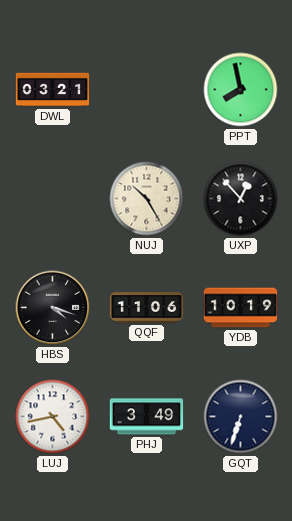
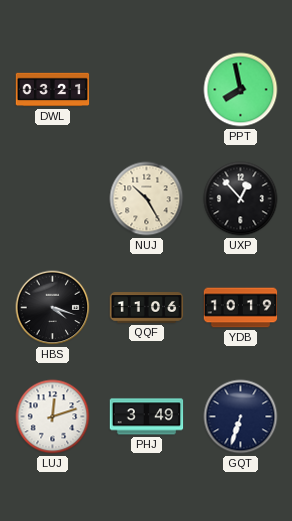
LUJ: 4:43 -> 12:12
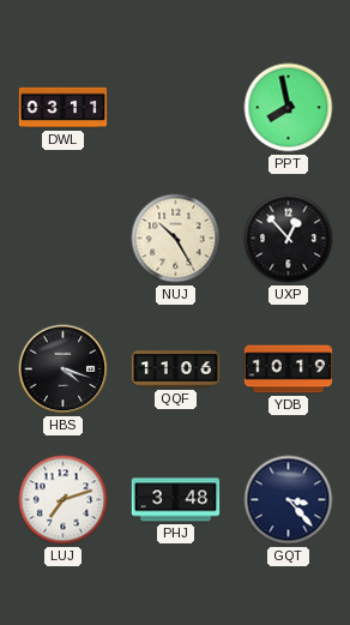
DWL: 03:21 -> 03:11
LUJ: 12:12 -> 7:12
PHJ: 3:49 -> 3:48
GQT: 6:33 -> 3:23
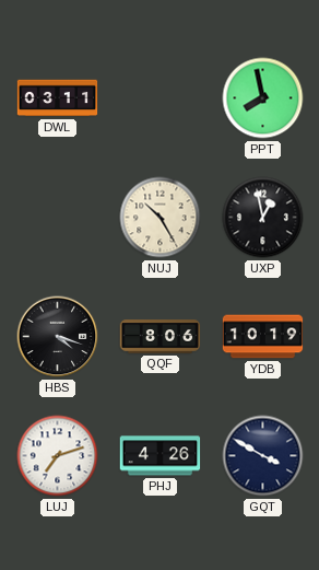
UXP: 12:53 -> 12:58
QQF: 11:06 -> 8:06
PHJ: 3:48 -> 4:26
GQT: 3:23 -> 3:50
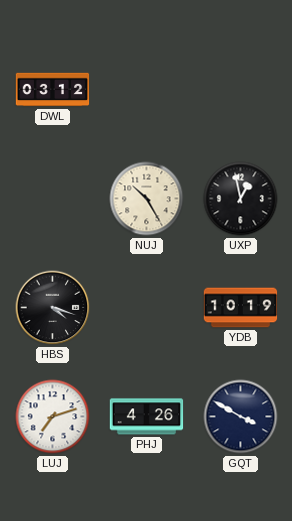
DWL: 03:11 -> 03:12
PPT: 7:58 -> none
QQF: 8:06 -> none
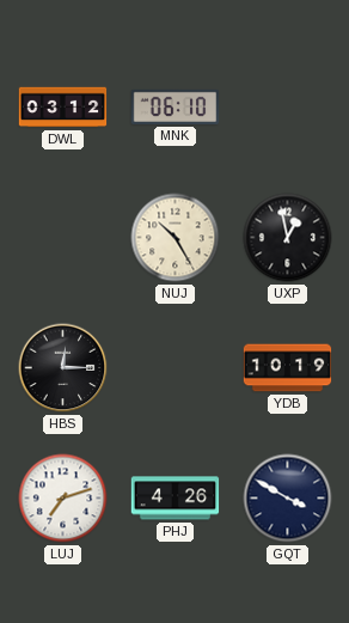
MNK: none -> 06:10
HBS: 4:18 -> 12:15
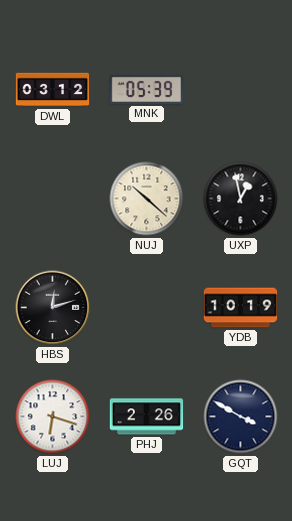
MNK: 06:10 -> 05:39
NUJ: 10:25 -> 10:22
HBS: 12:15 -> 12:12
LUJ: 7:12 -> 6:18
PHJ: 4:26 -> 2:26
